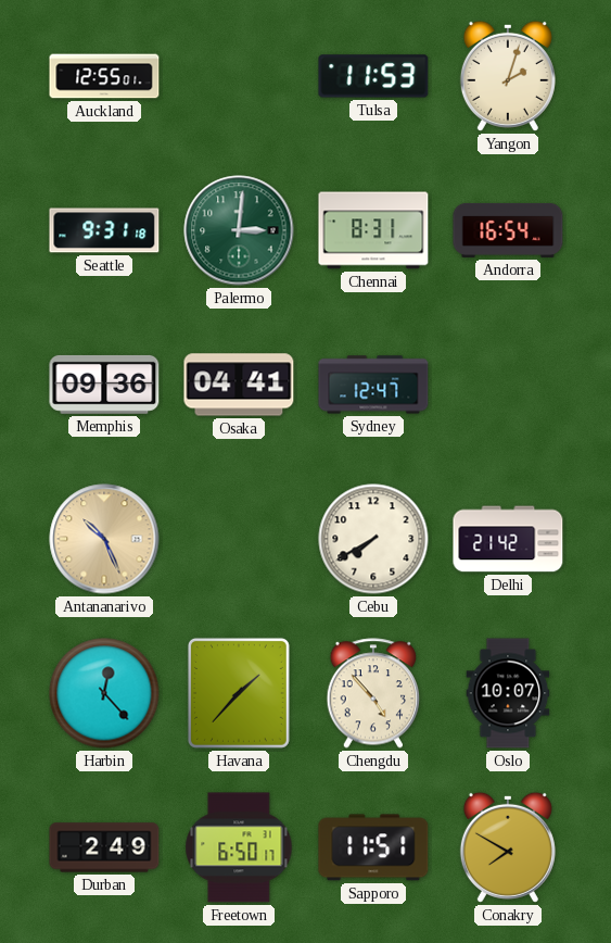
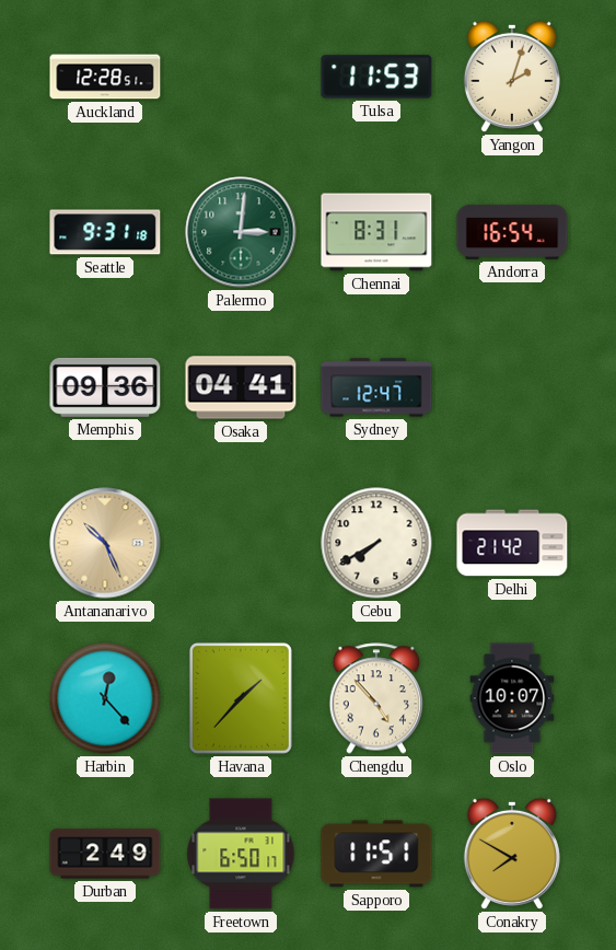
Auckland: 12:55 -> 12:28
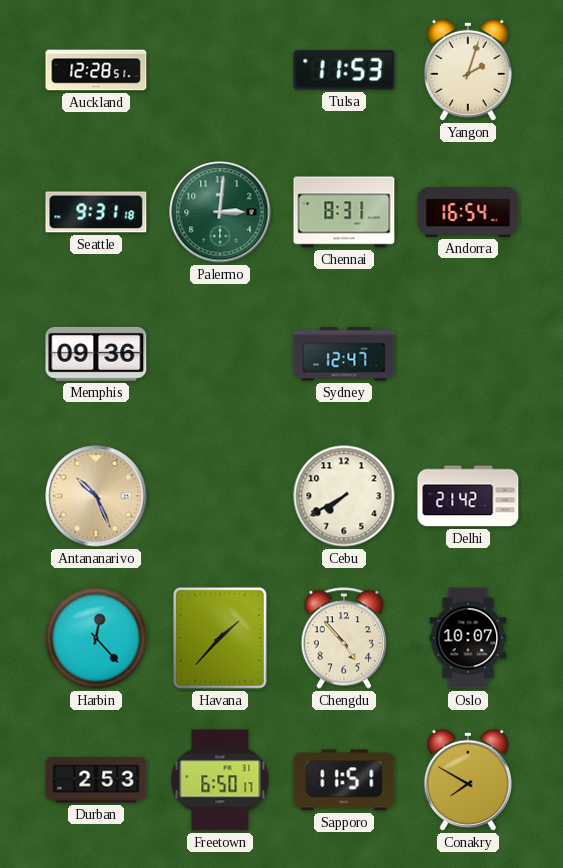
Osaka: 04:41 -> none
Durban: 2:49 -> 2:53
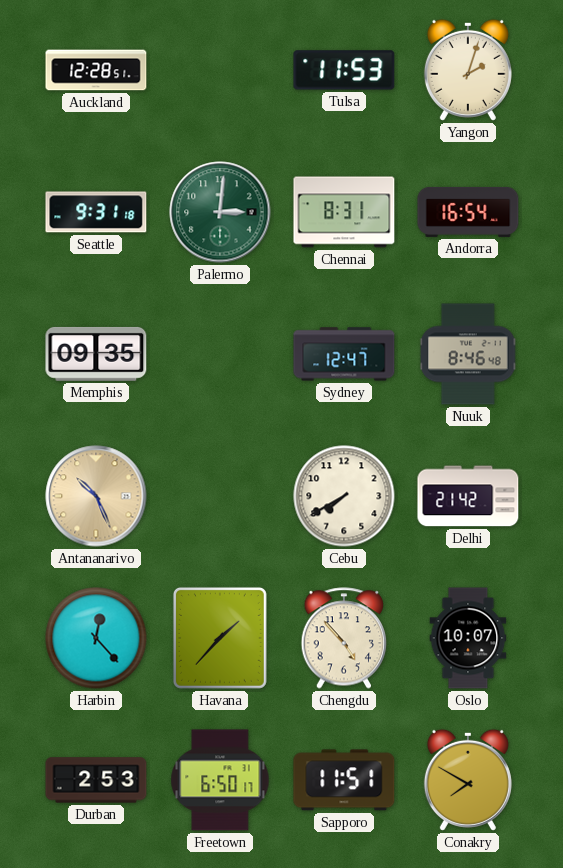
Memphis: 09:36 -> 09:35
Nuuk: none -> 8:46
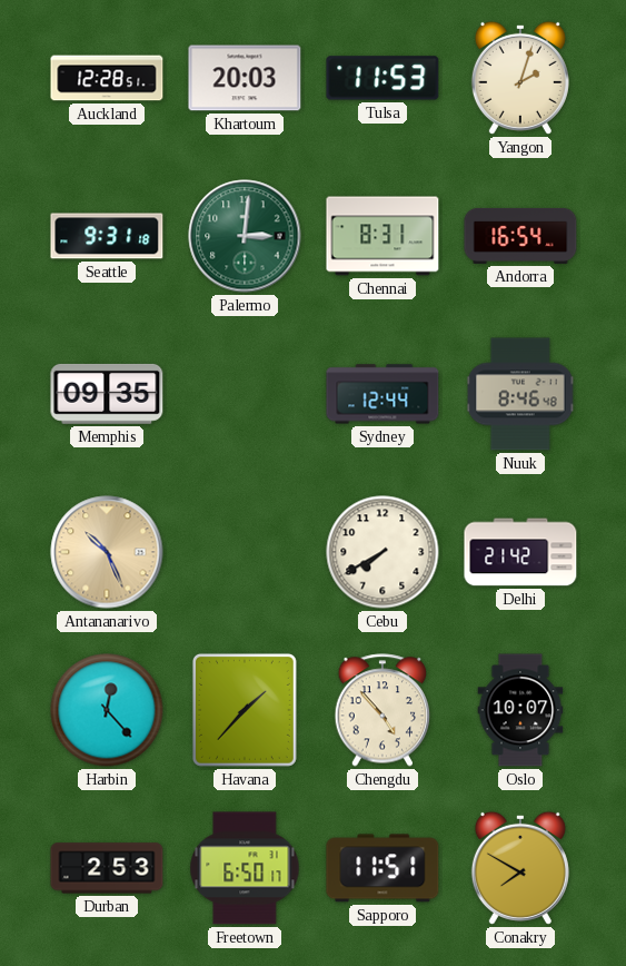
Khartoum: none -> 20:03
Sydney: 12:47 -> 12:44
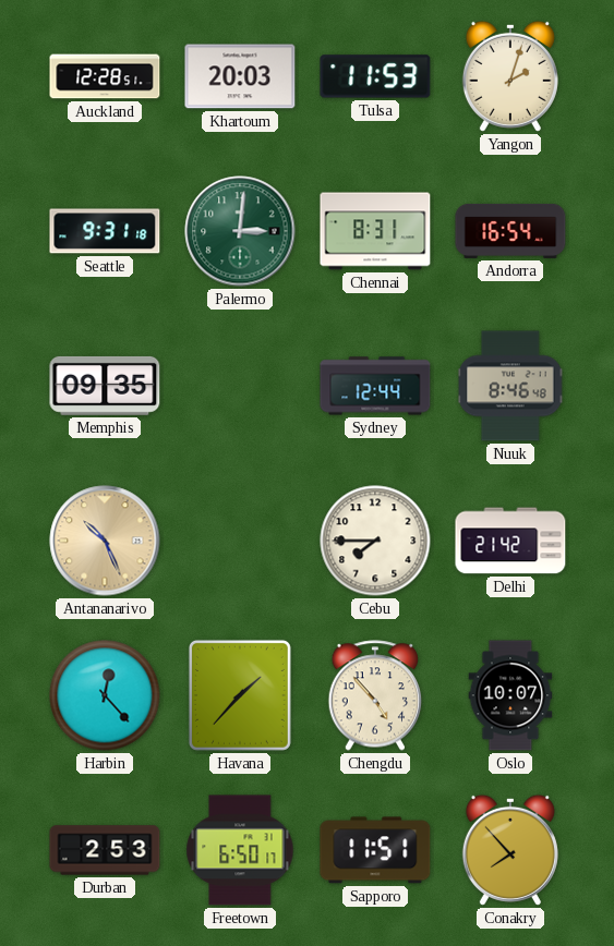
Cebu: 7:40 -> 7:45
Conakry: 7:50 -> 7:53
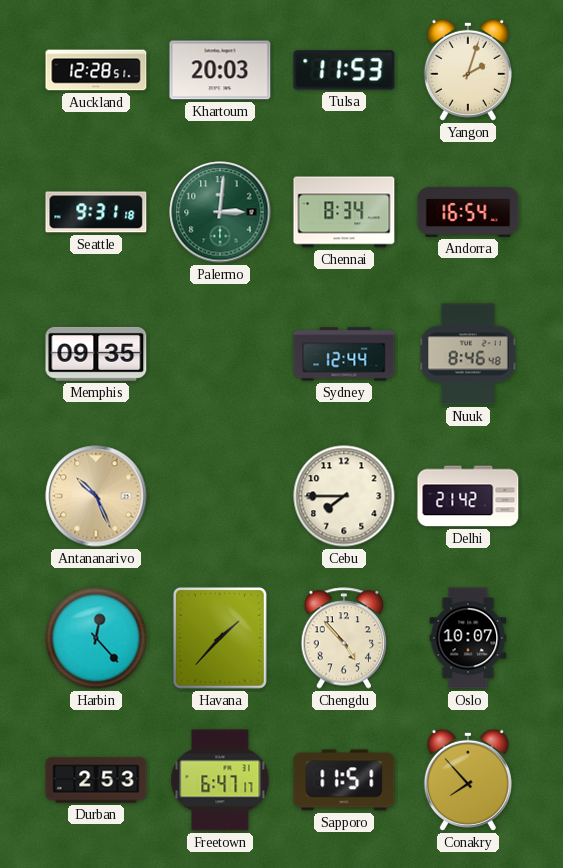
Chennai: 8:31 -> 8:34
Freetown: 6:50 -> 6:47
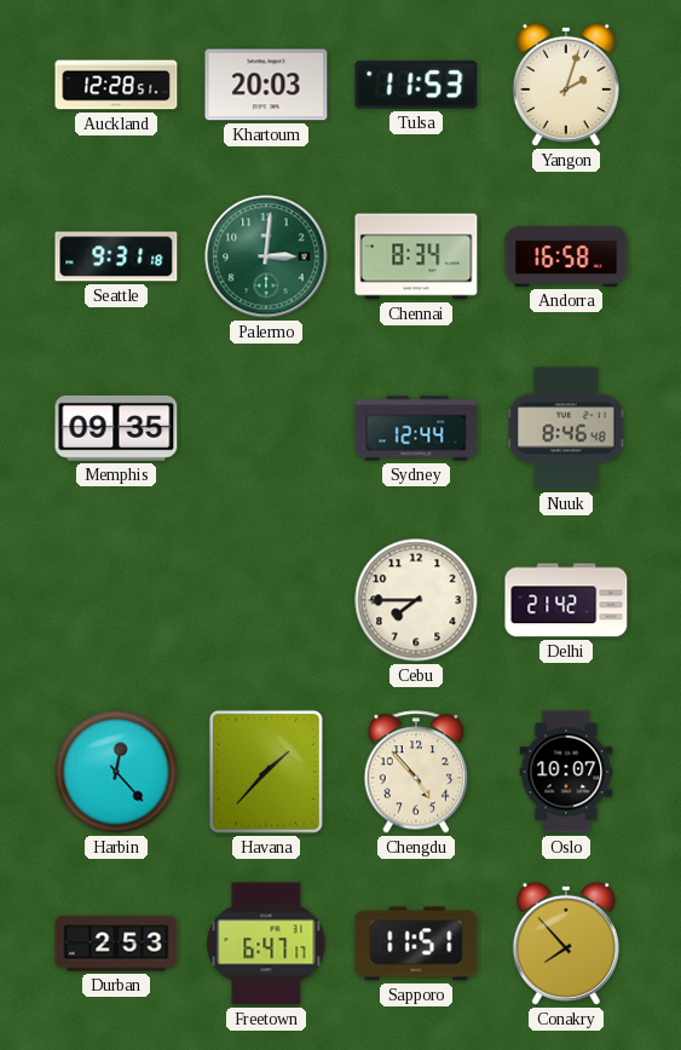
Andorra: 16:54 -> 16:58
Antananarivo: 10:26 -> none
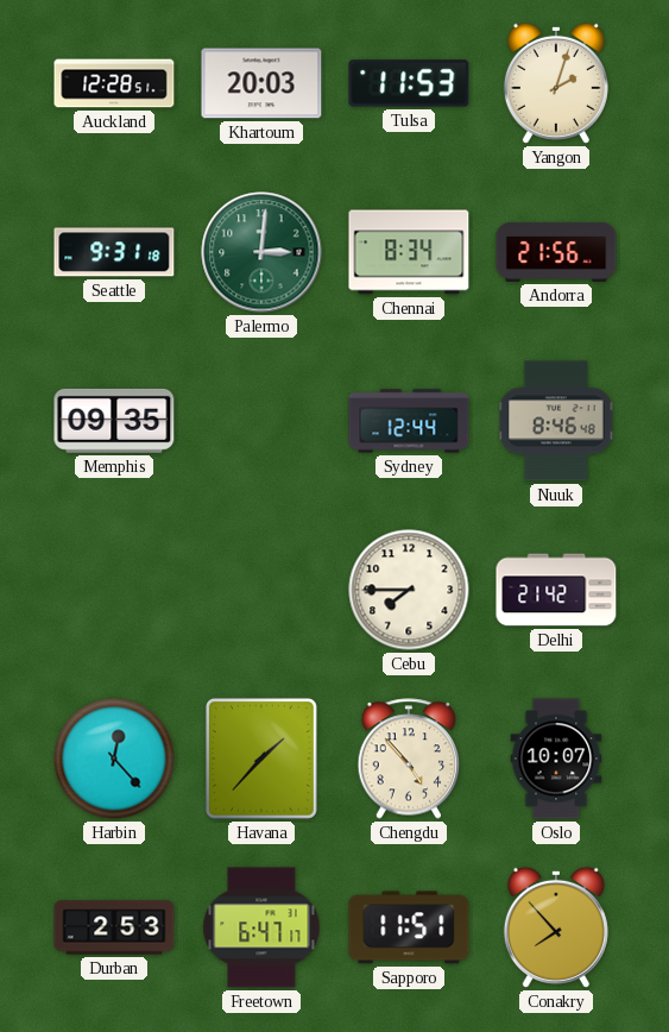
Andorra: 16:58 -> 21:56
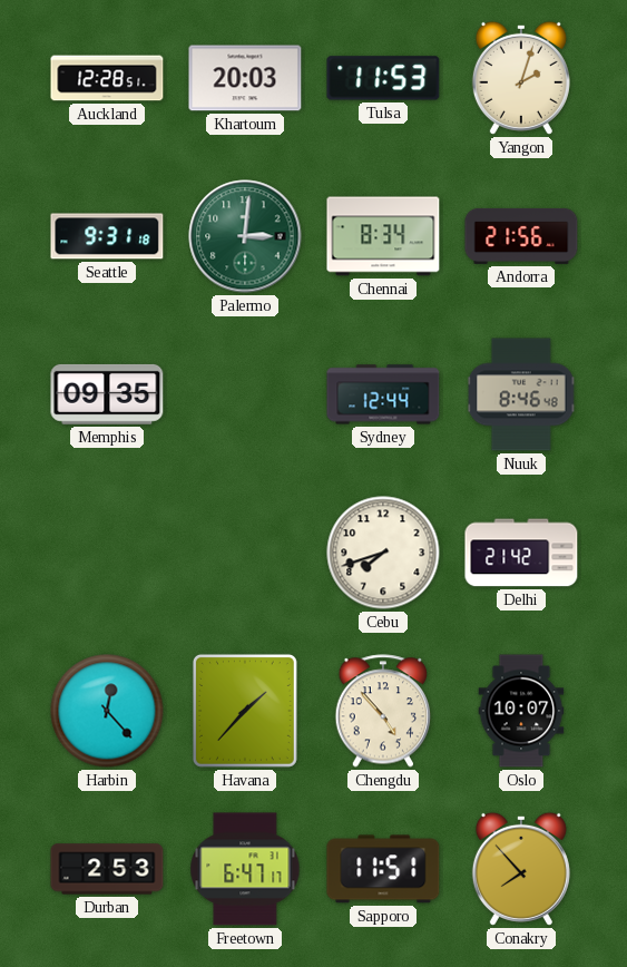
Cebu: 7:45 -> 7:42
